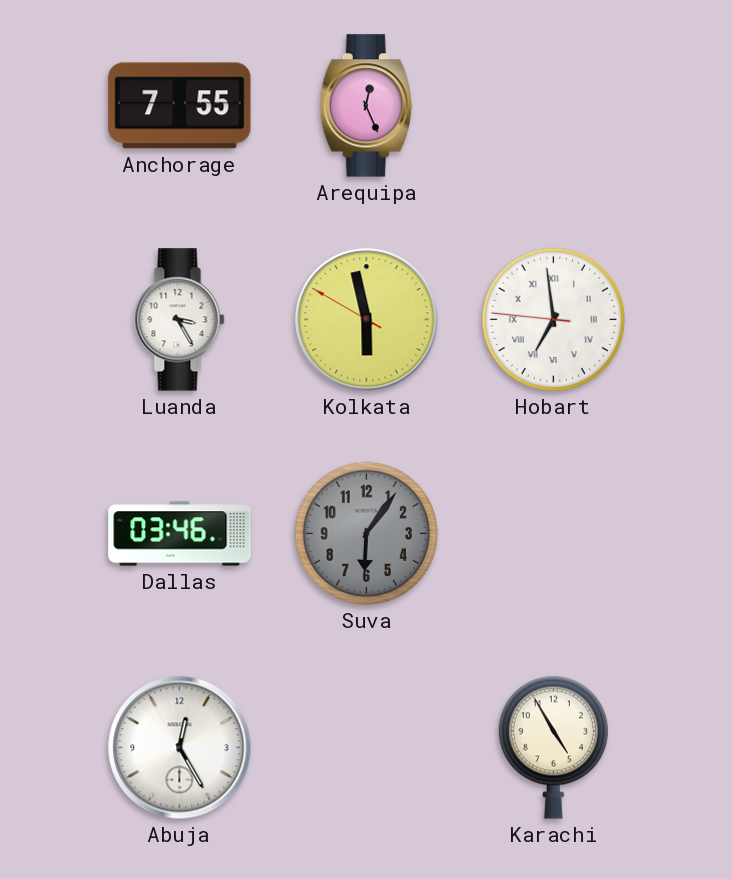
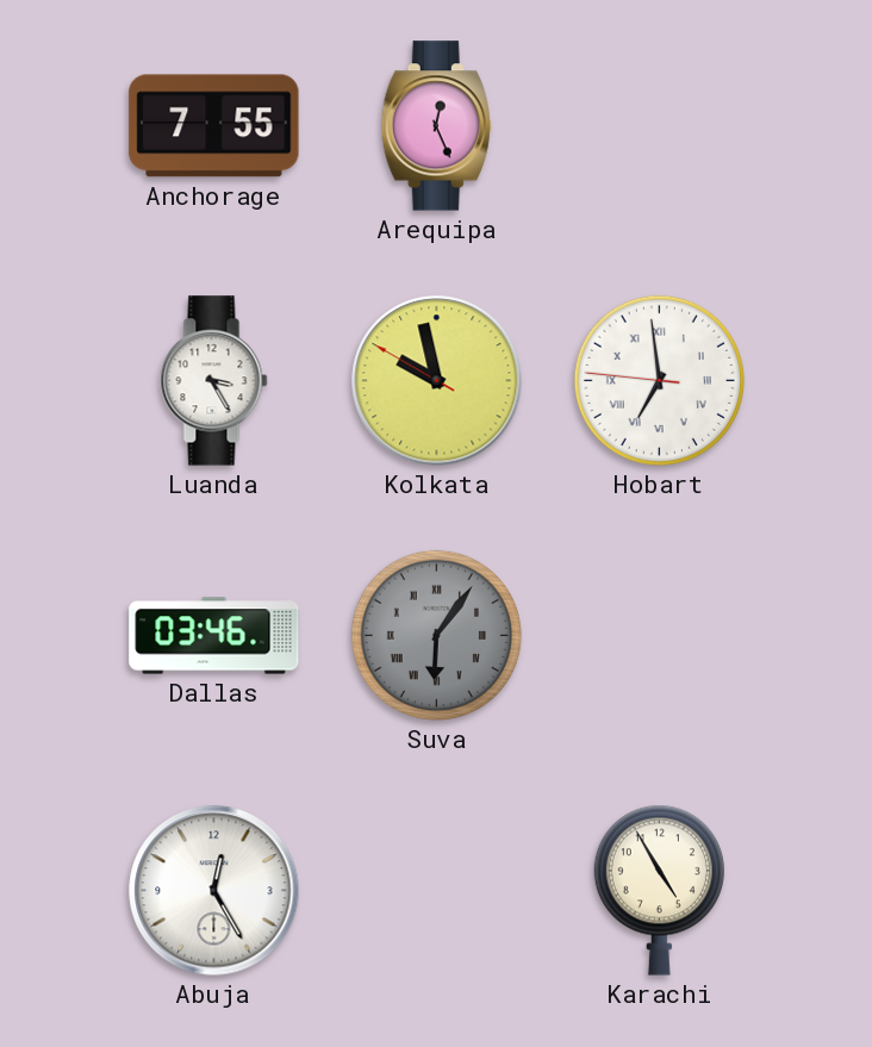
Kolkata: 5:57 -> 9:57
Suva numerals: Arabic -> Roman
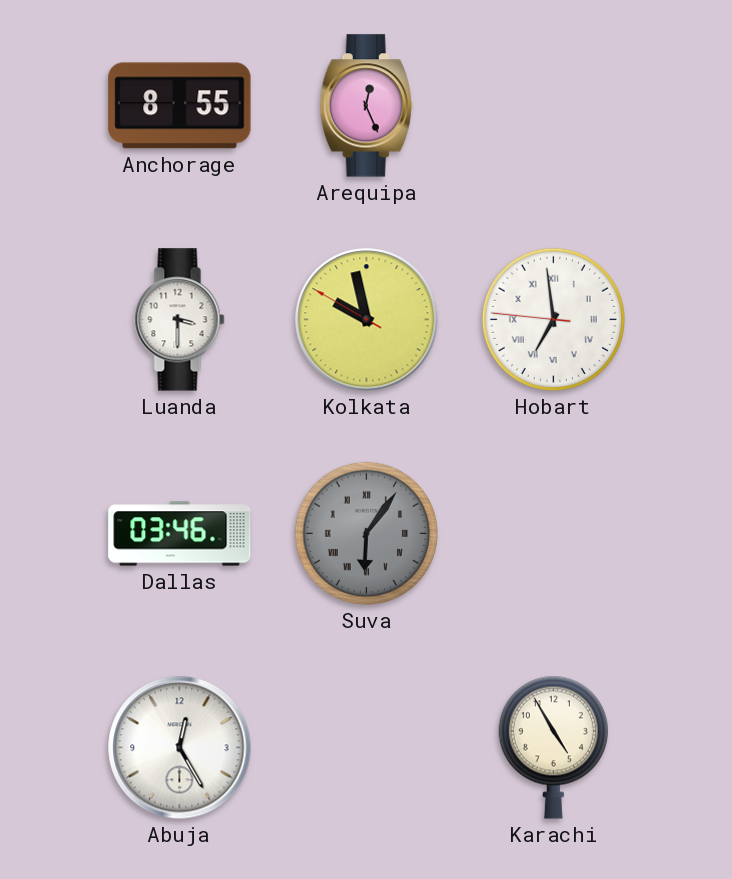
Anchorage: 7:55 -> 8:55
Luanda: 3:25 -> 3:30
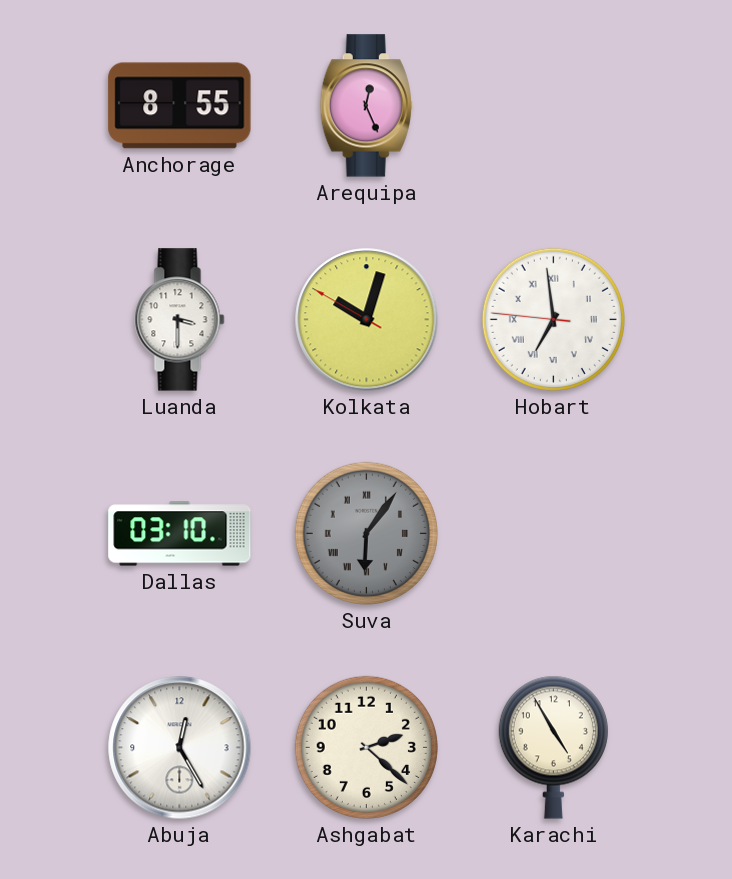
Kolkata: 9:57 -> 10:02
Dallas: 03:46 -> 03:10
Ashgabat: none -> 2:22
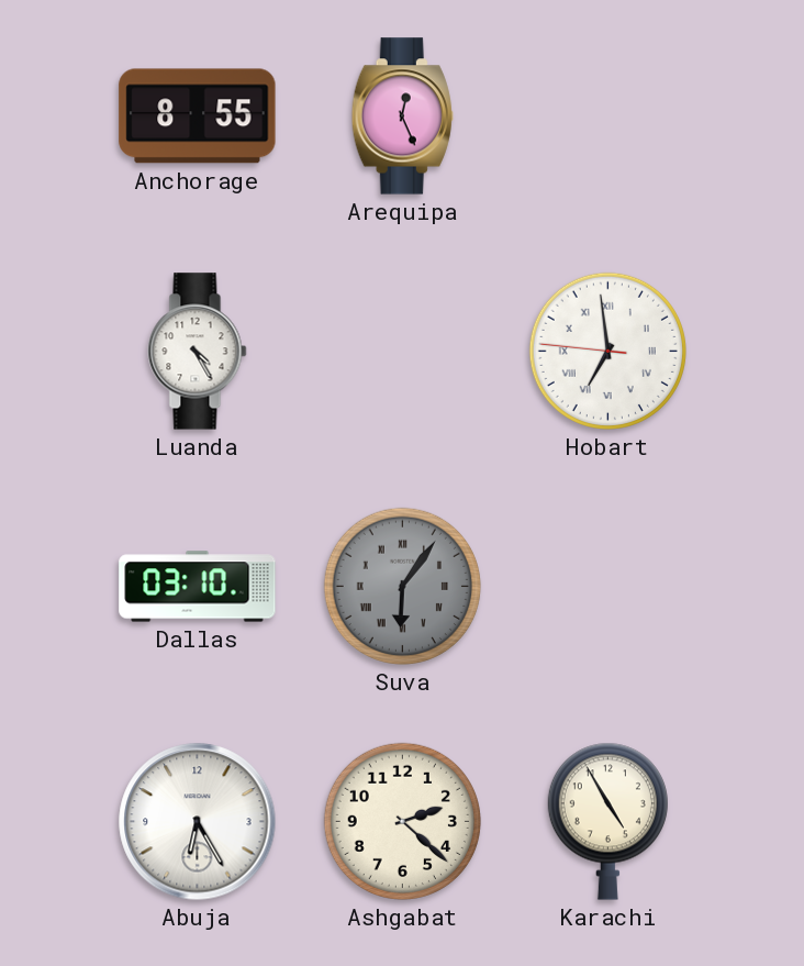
Luanda: 3:30 -> 4:25
Kolkata: 10:02 -> none
Abuja: 12:25 -> 6:25
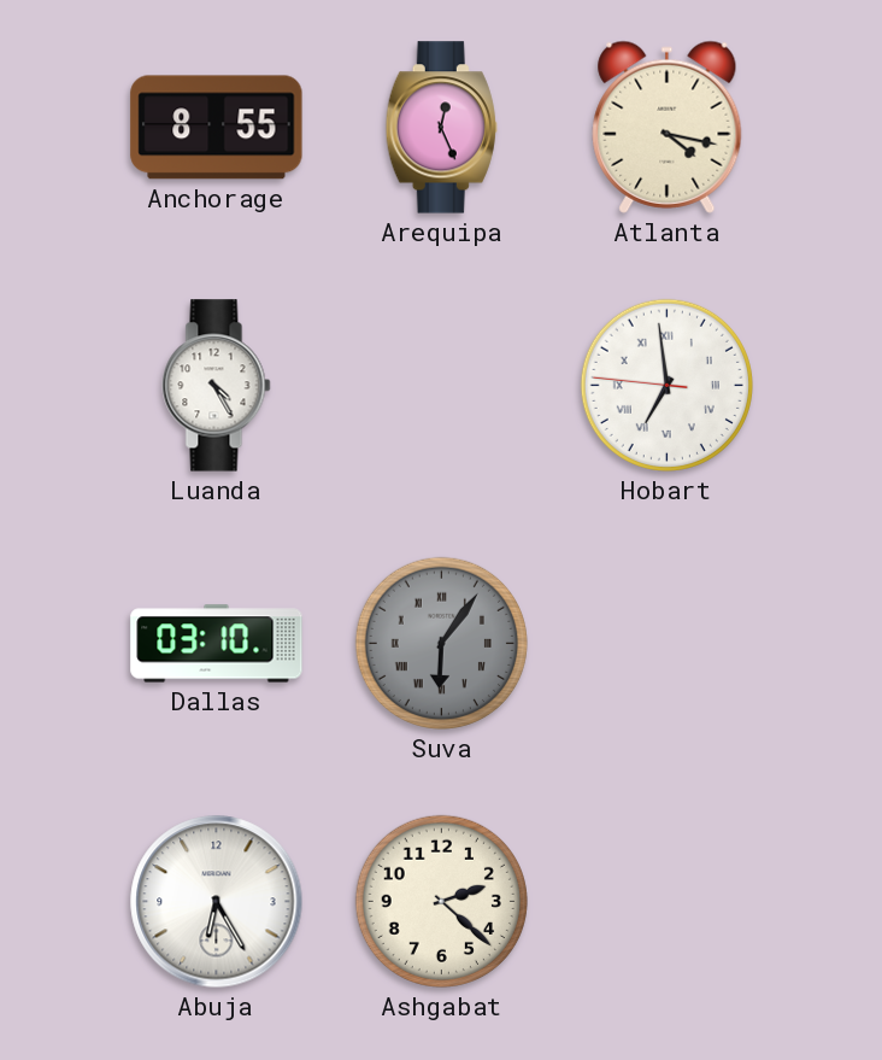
Atlanta: none -> 4:17
Karachi: 4:55 -> none
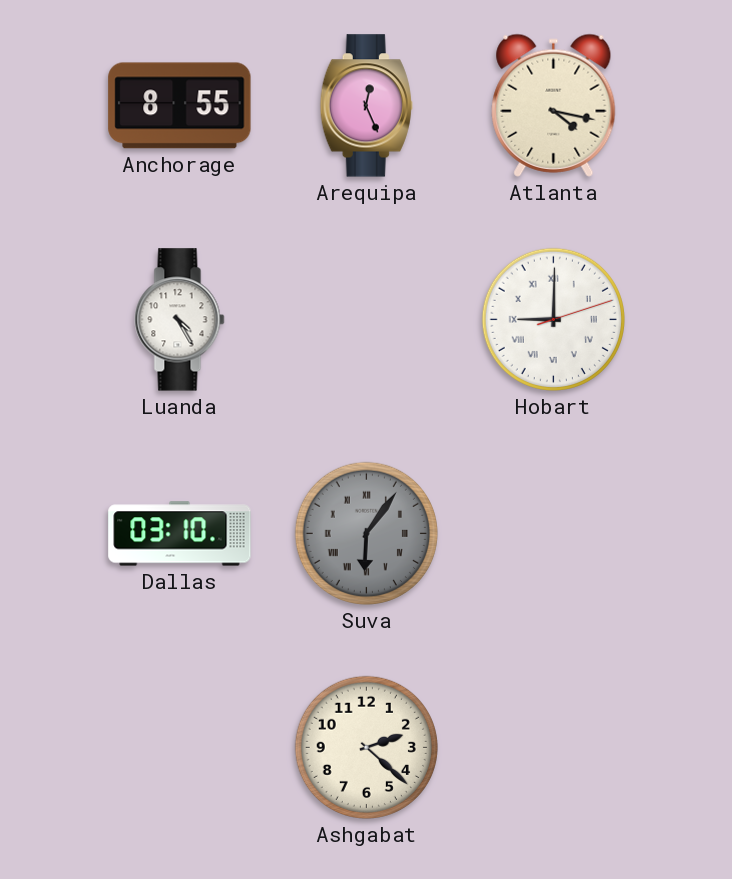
Hobart: 6:58 -> 9:00
Abuja: 6:25 -> none
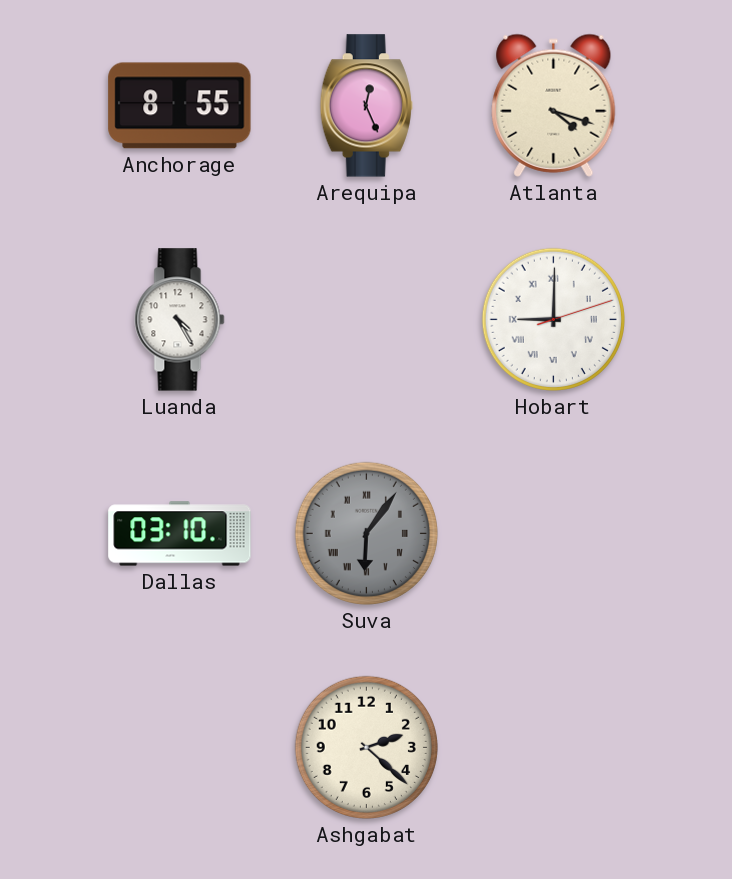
Atlanta: 4:17 -> 4:18
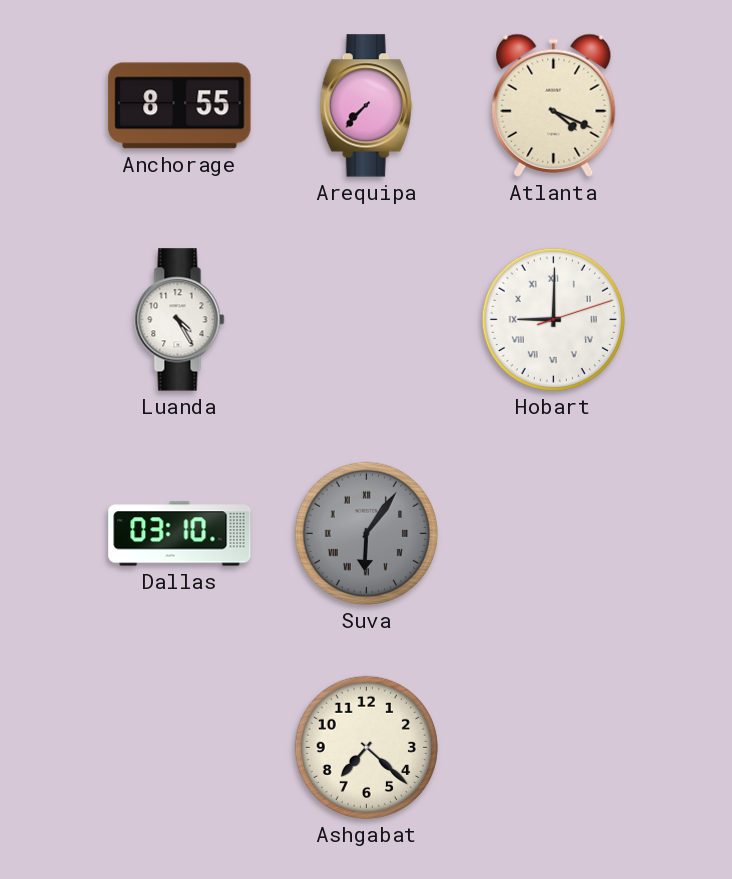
Arequipa: 12:26 -> 7:37
Atlanta: 4:18 -> 4:19
Ashgabat: 2:22 -> 7:22
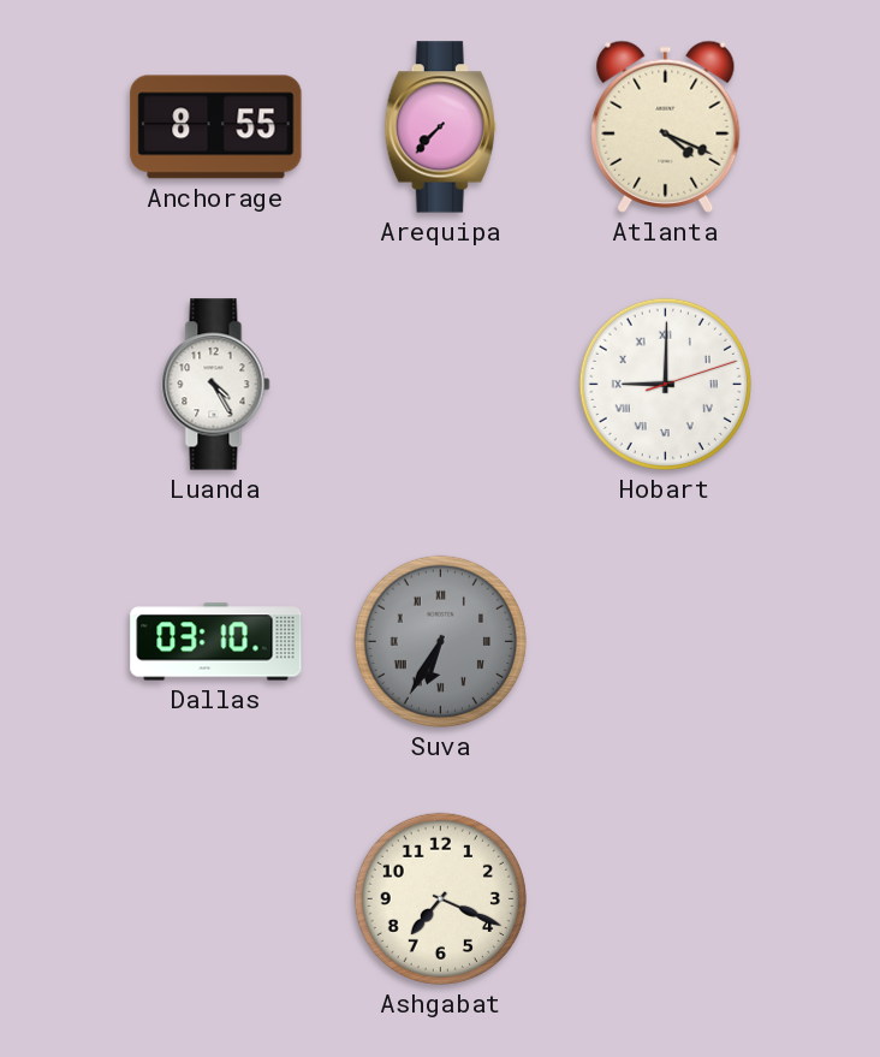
Suva: 6:06 -> 6:35
Ashgabat: 7:22 -> 7:19
